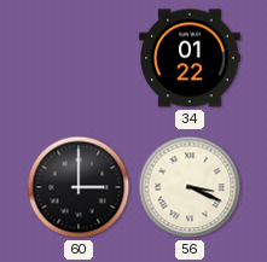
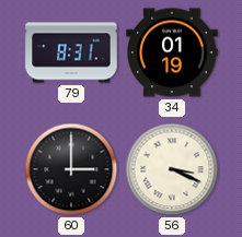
79: none -> 8:31
34: 01:22 -> 01:19
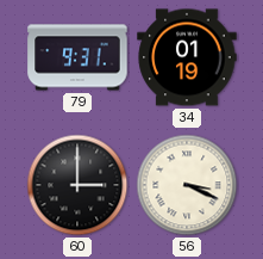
79: 8:31 -> 9:31
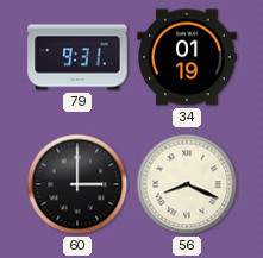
56: 3:19 -> 8:19
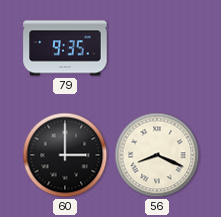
79: 9:31 -> 9:35
34: 01:19 -> none
